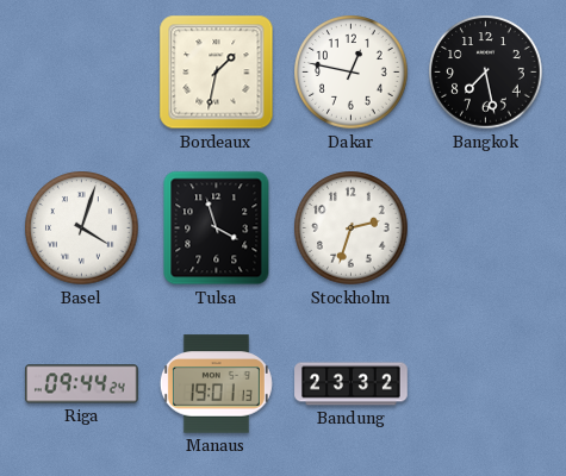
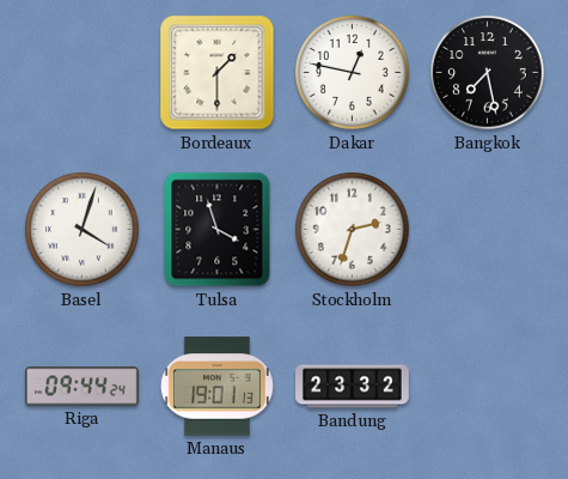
Bordeaux: 1:32 -> 1:30
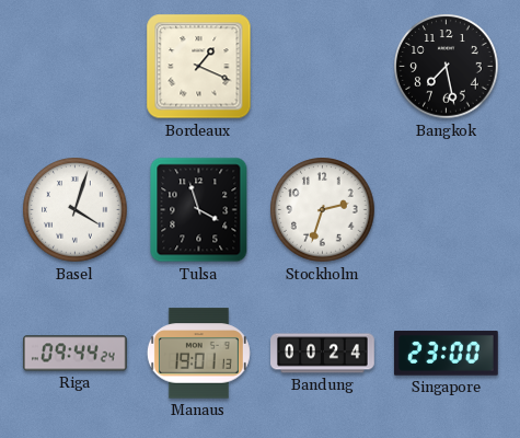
Bordeaux: 1:30 -> 1:19
Dakar: 12:47 -> none
Bandung: 23:32 -> 00:24
Singapore: none -> 23:00
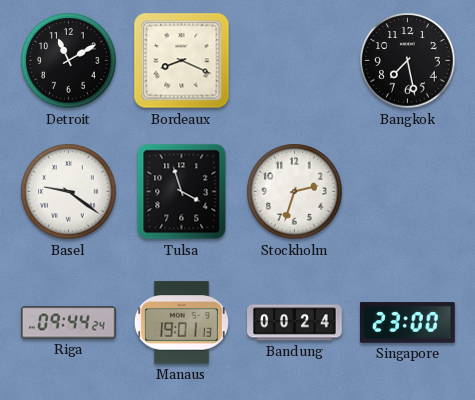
Detroit: none -> 11:10
Bordeaux: 1:19 -> 8:19
Basel: 4:03 -> 9:21
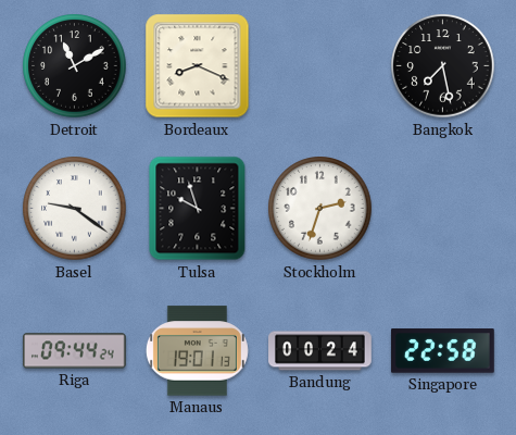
Tulsa: 3:57 -> 9:57
Singapore: 23:00 -> 22:58
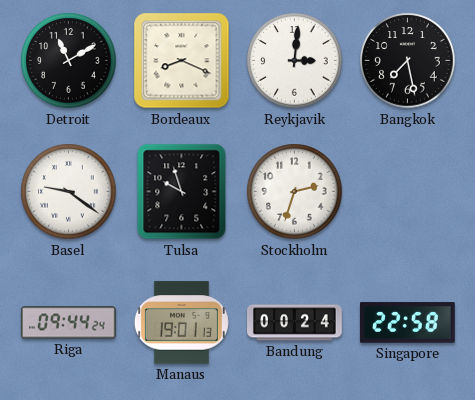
Reykjavik: none -> 3:01
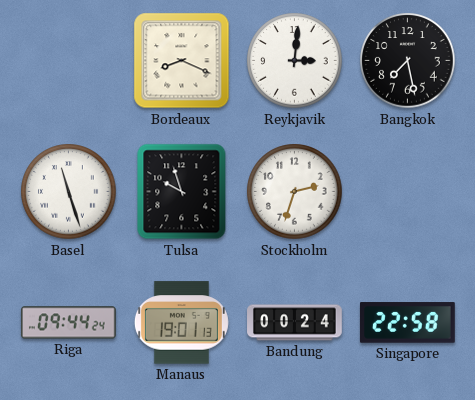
Detroit: 11:10 -> none
Basel: 9:21 -> 11:27
